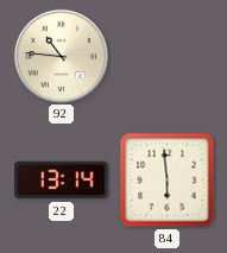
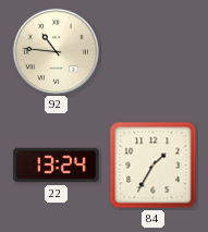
22: 13:14 -> 13:24
84: 5:59 -> 1:35
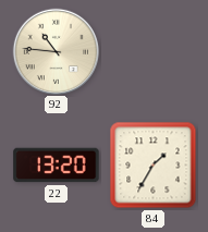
22: 13:24 -> 13:20
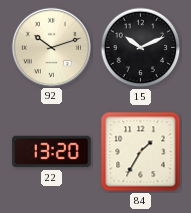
92: 10:46 -> 10:12
15: none -> 10:11
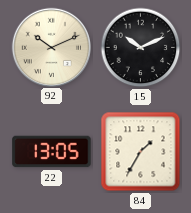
92: 10:12 -> 10:11
22: 13:20 -> 13:05
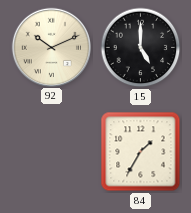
15: 10:11 -> 5:00
22: 13:05 -> none
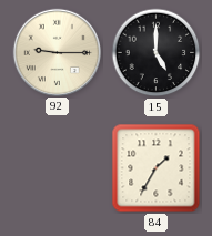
92: 10:11 -> 9:15
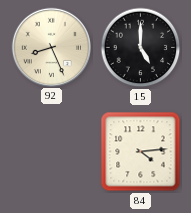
92: 9:15 -> 8:26
84: 1:35 -> 4:14
